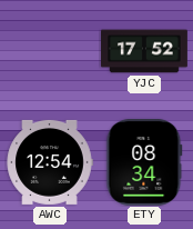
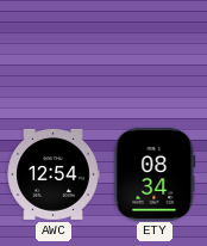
YJC: 17:52 -> none
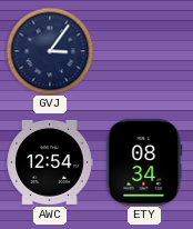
GVJ: none -> 3:06
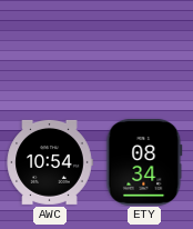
GVJ: 3:06 -> none
AWC: 12:54 -> 10:54
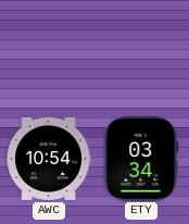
ETY: 08:34 -> 03:34
